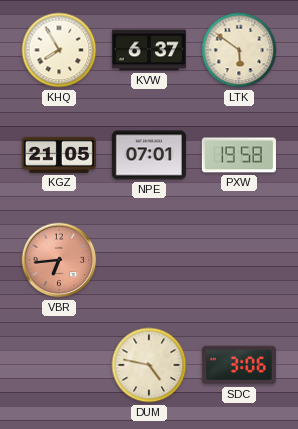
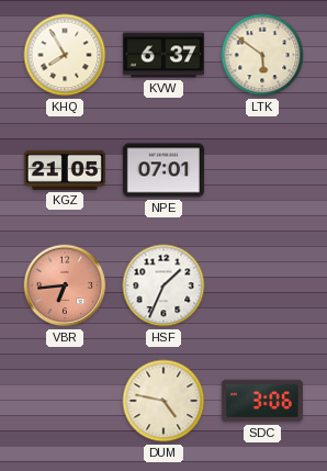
PXW: 19:58 -> none
HSF: none -> 1:34
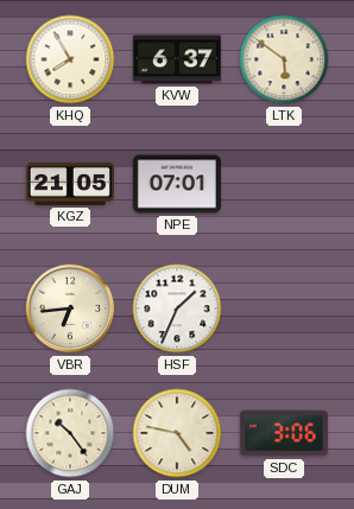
VBR dial: salmon -> cream
GAJ: none -> 10:24
